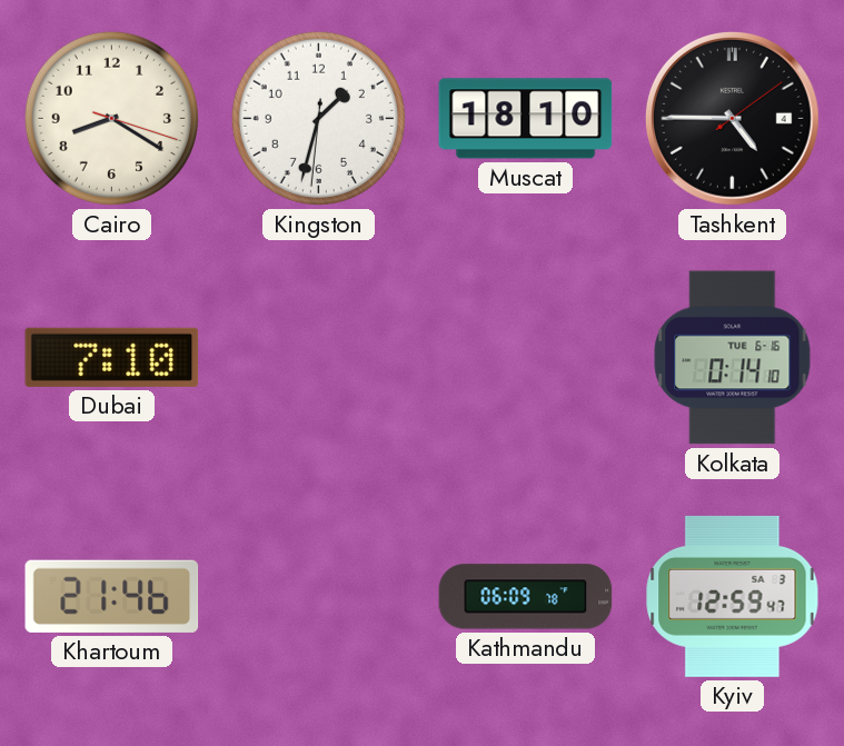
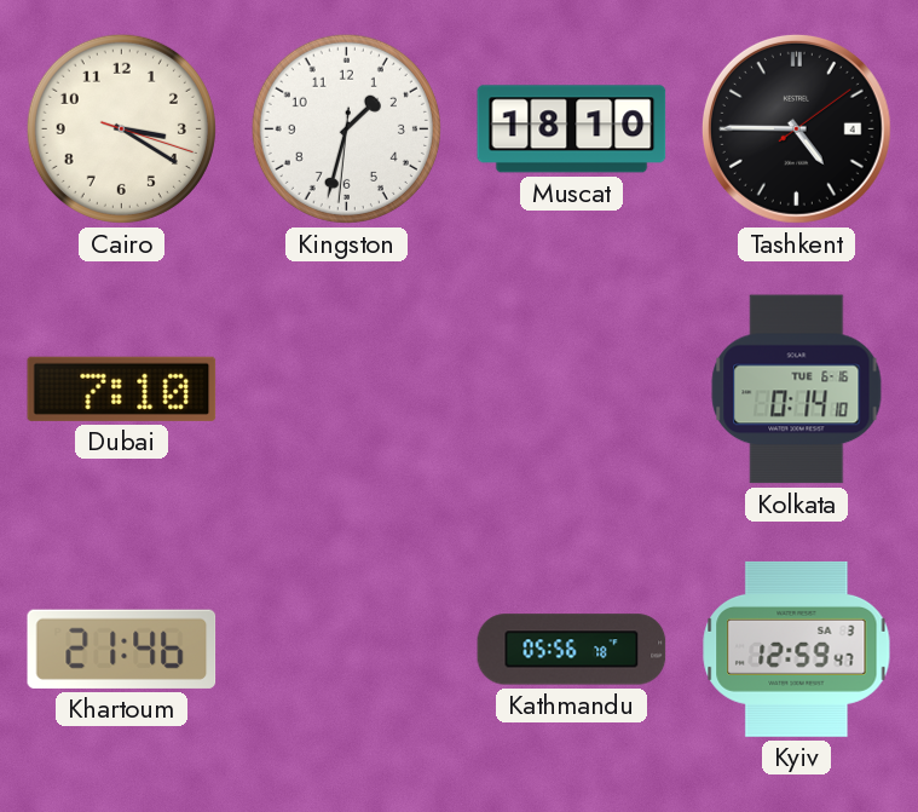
Cairo: 8:20 -> 3:20
Kathmandu: 06:09 -> 05:56
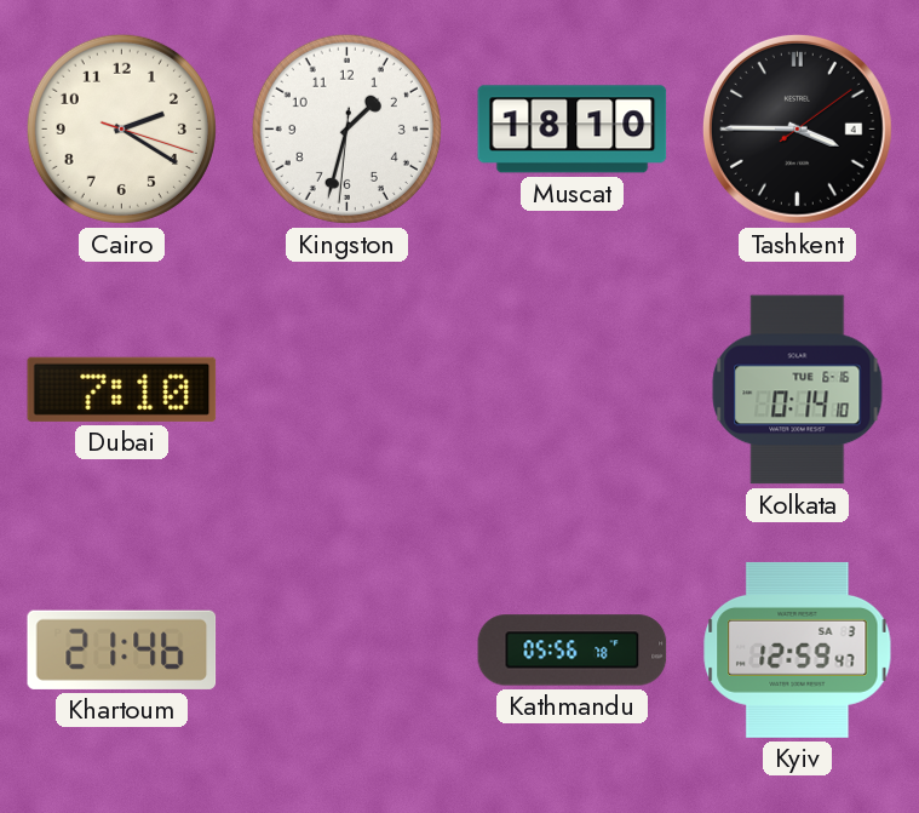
Cairo: 3:20 -> 2:20
Tashkent: 4:45 -> 3:45
